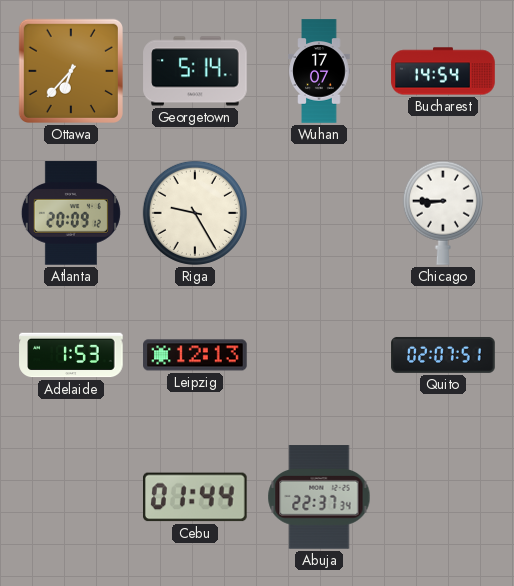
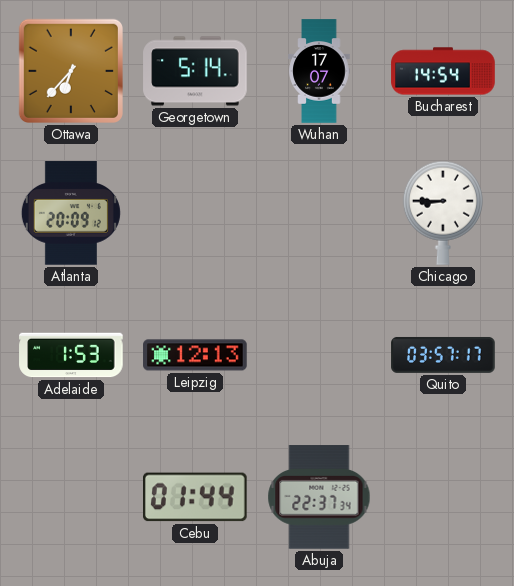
Riga: 9:25 -> none
Quito: 02:07 -> 03:57
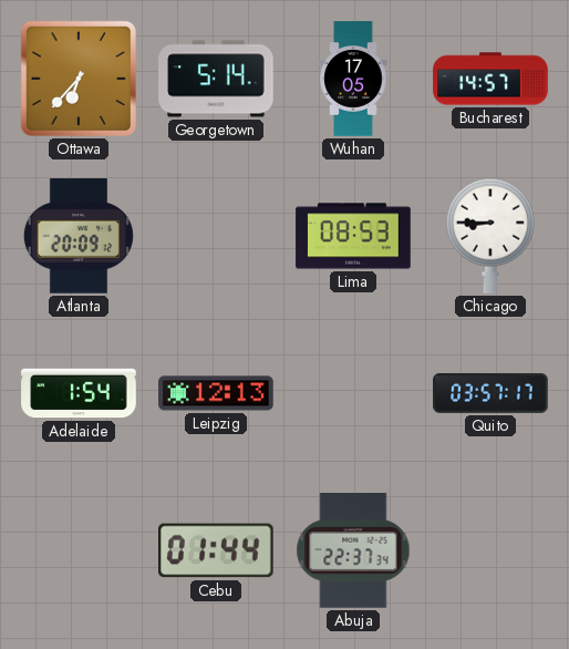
Wuhan: 17:07 -> 17:05
Bucharest: 14:54 -> 14:57
Lima: none -> 08:53
Adelaide: 1:53 -> 1:54
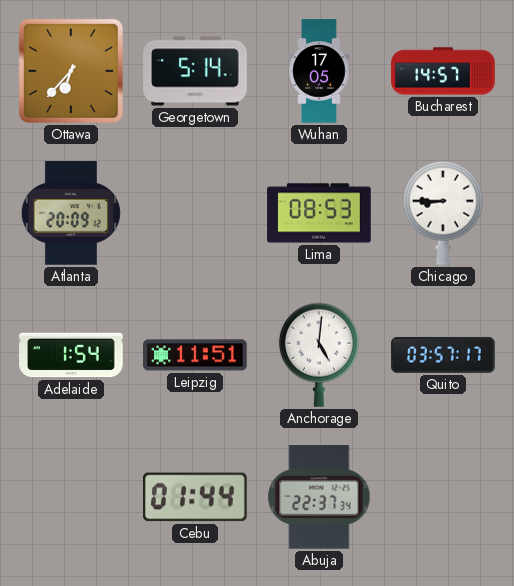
Leipzig: 12:13 -> 11:51
Anchorage: none -> 5:01
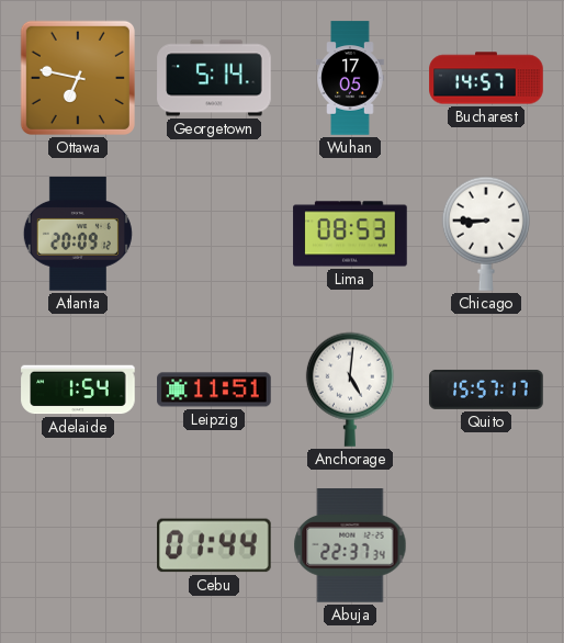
Ottawa: 6:37 -> 6:47
Quito: 03:57 -> 15:57
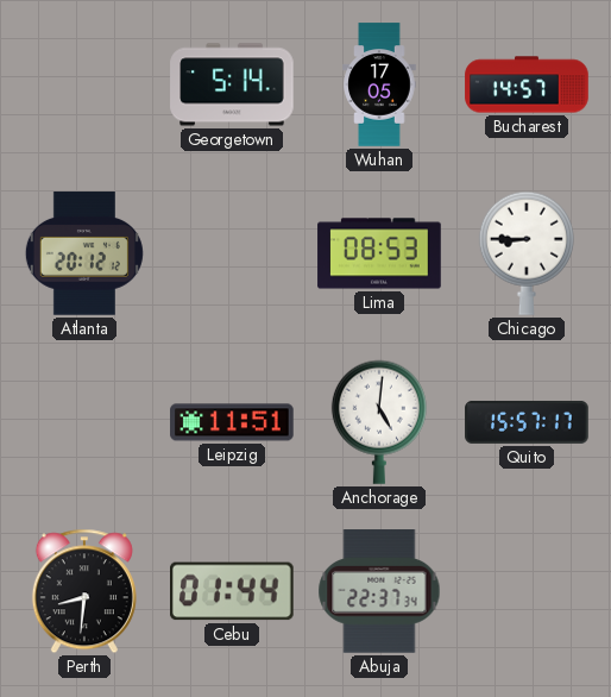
Ottawa: 6:47 -> none
Atlanta: 20:09 -> 20:12
Adelaide: 1:54 -> none
Perth: none -> 8:31
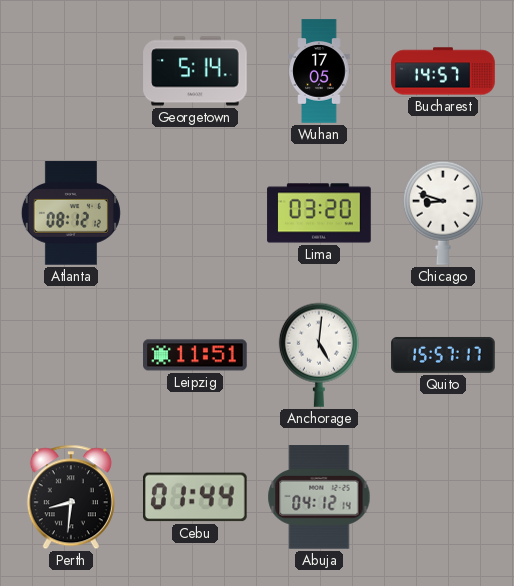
Atlanta: 20:12 -> 08:12
Lima: 08:53 -> 03:20
Chicago: 8:45 -> 8:48
Abuja: 22:37 -> 04:12
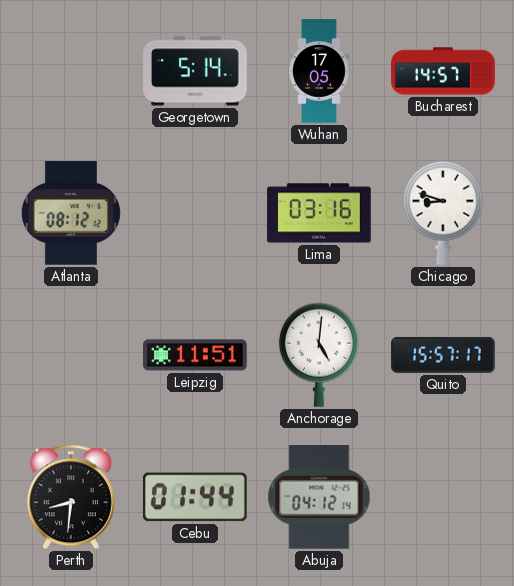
Lima: 03:20 -> 03:16
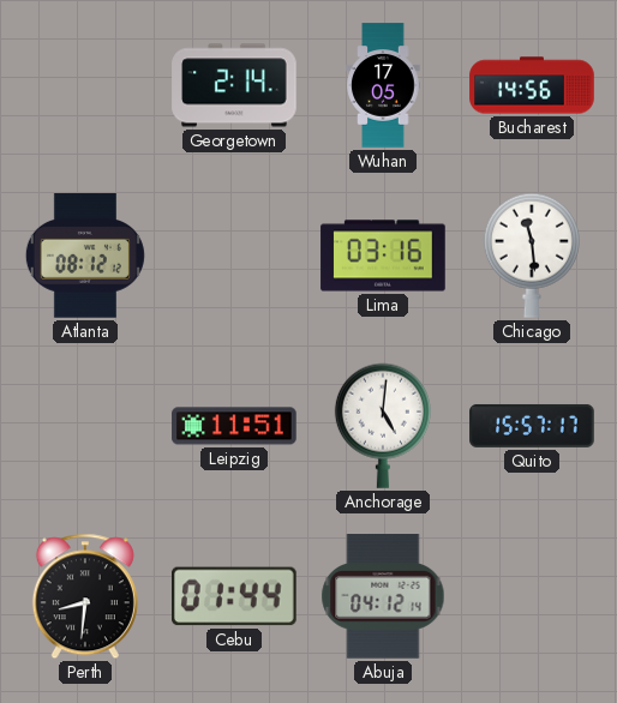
Georgetown: 5:14 -> 2:14
Bucharest: 14:57 -> 14:56
Chicago: 8:48 -> 11:29
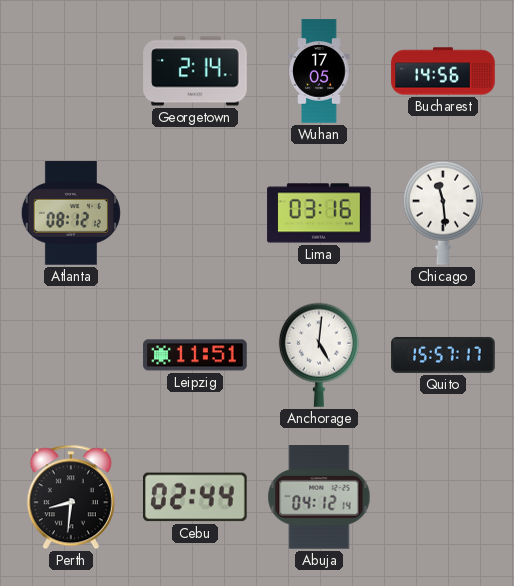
Cebu: 01:44 -> 02:44
